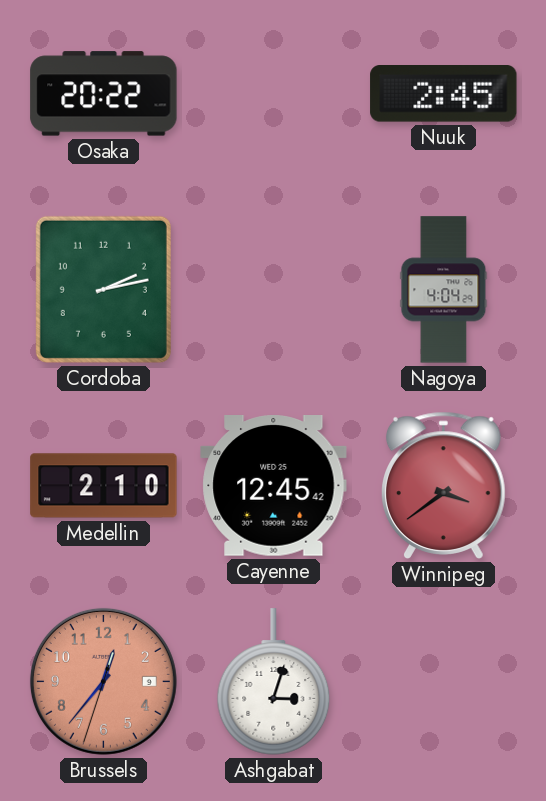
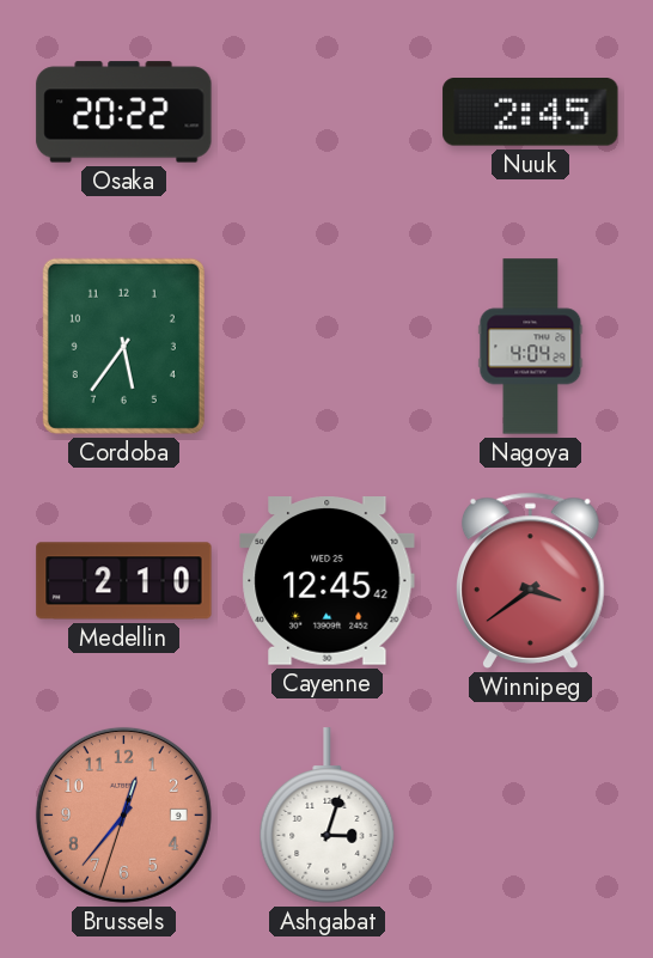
Cordoba: 2:13 -> 5:36
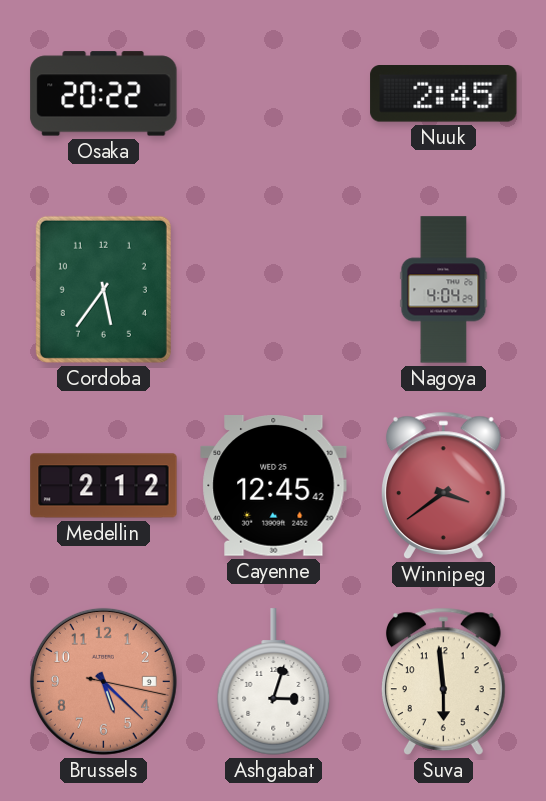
Medellin: 2:10 -> 2:12
Brussels: 12:36 -> 5:22
Suva: none -> 5:59
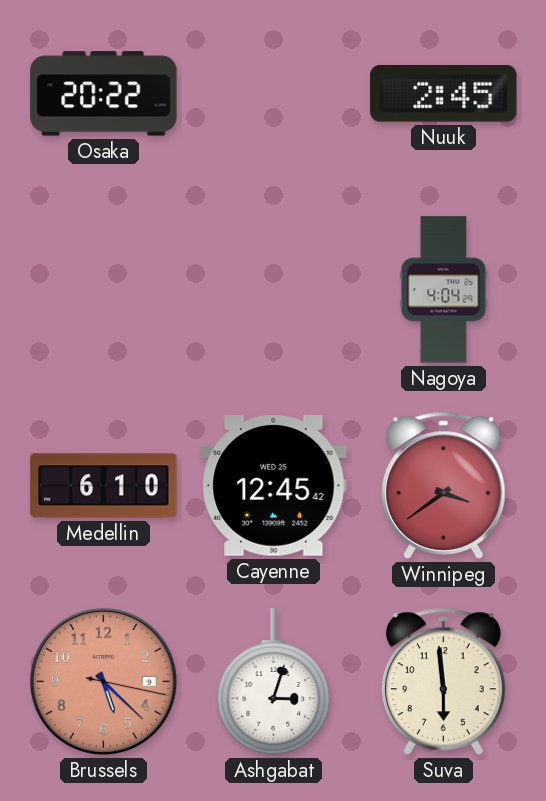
Cordoba: 5:36 -> none
Medellin: 2:12 -> 6:10
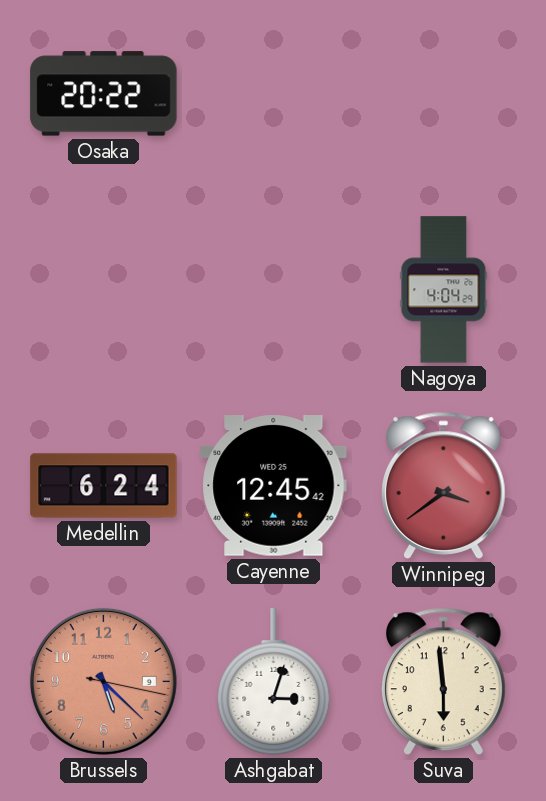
Nuuk: 2:45 -> none
Medellin: 6:10 -> 6:24
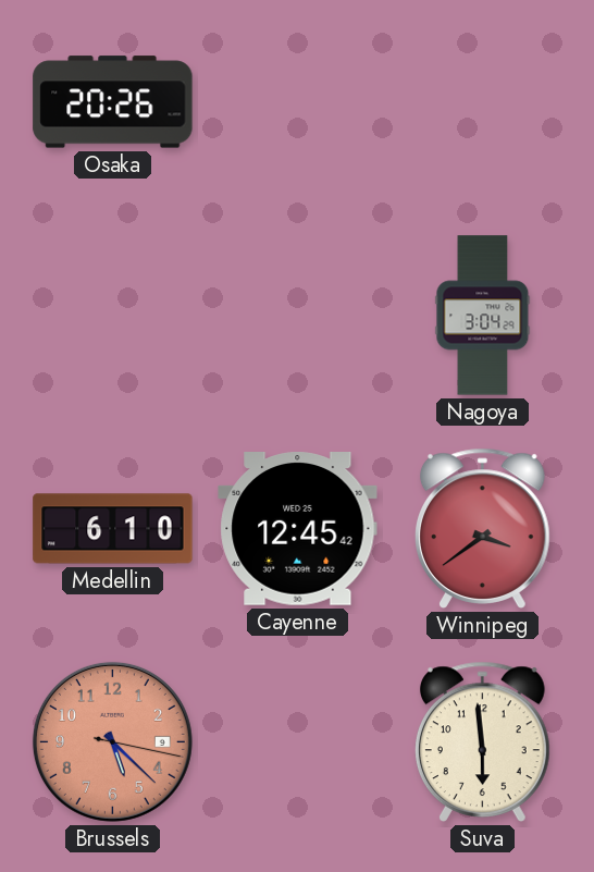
Osaka: 20:22 -> 20:26
Nagoya: 4:04 -> 3:04
Medellin: 6:24 -> 6:10
Ashgabat: 3:03 -> none
